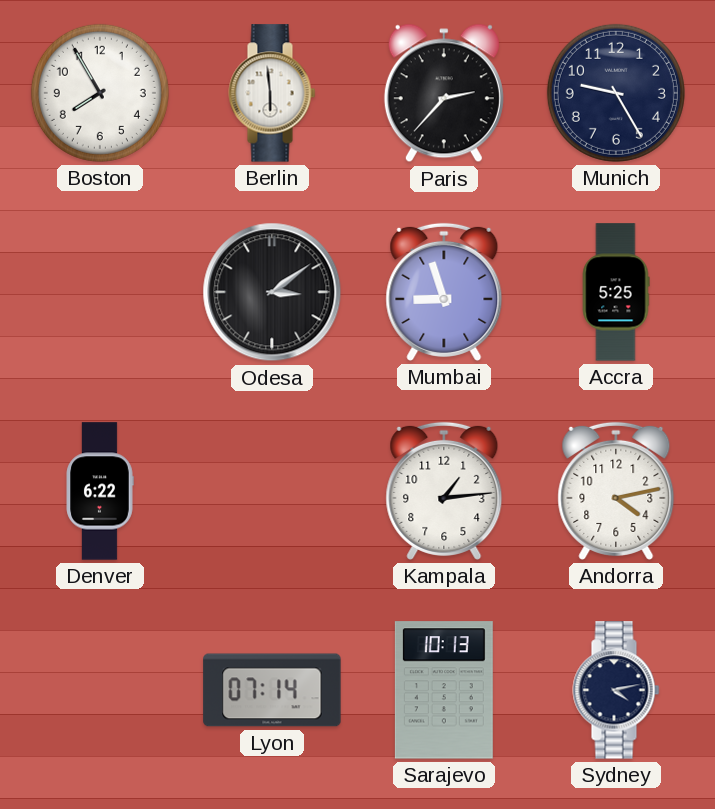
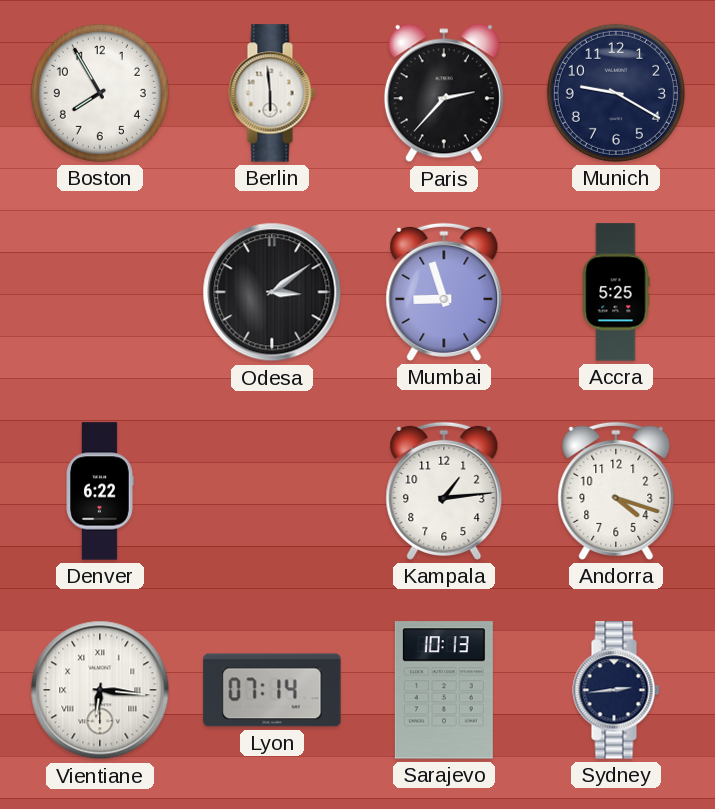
Munich: 9:25 -> 9:20
Andorra: 4:13 -> 4:18
Vientiane: none -> 6:16
Sydney: 4:13 -> 2:44
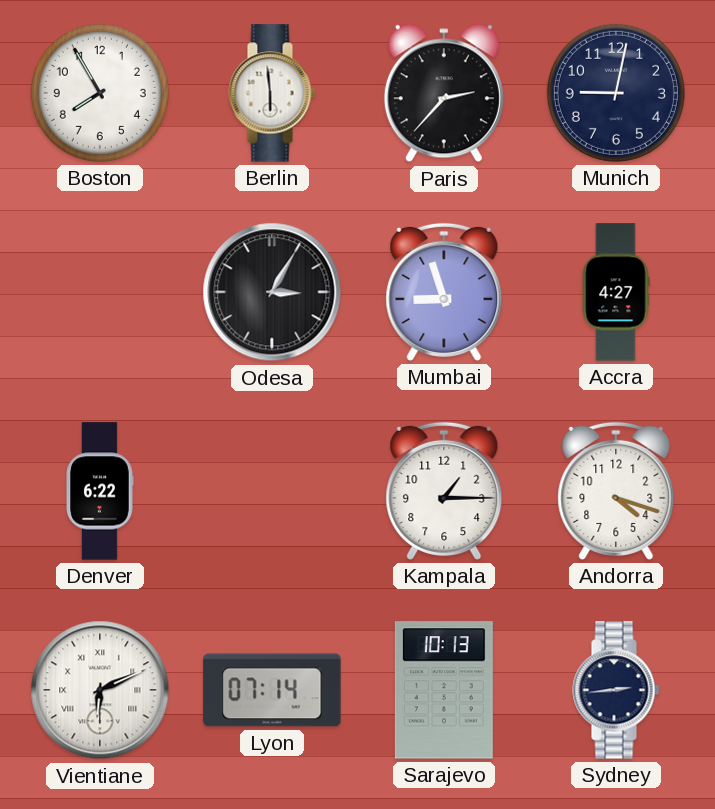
Munich: 9:20 -> 9:02
Odesa: 3:09 -> 3:05
Accra: 5:25 -> 4:27
Kampala: 1:14 -> 1:15
Vientiane: 6:16 -> 6:11
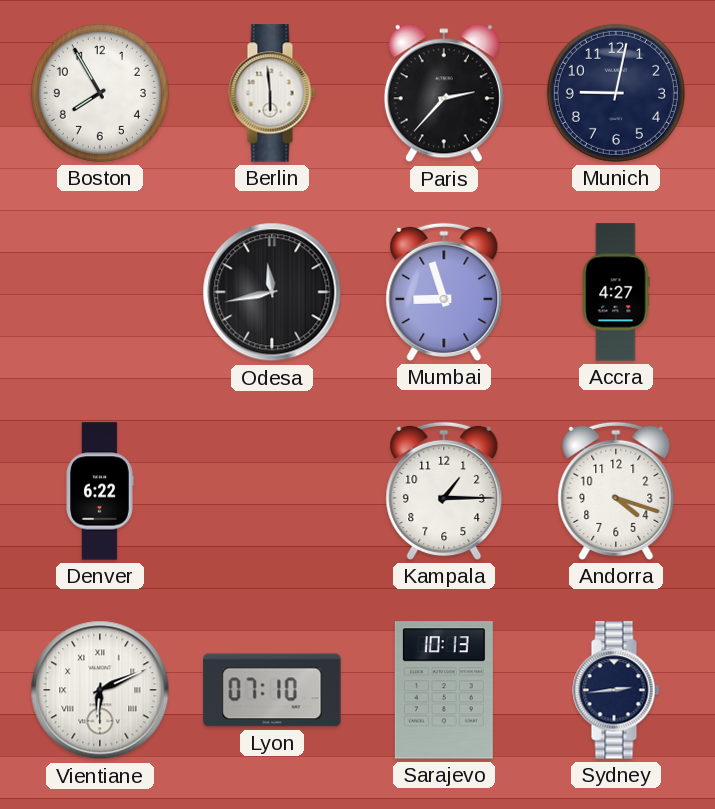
Odesa: 3:05 -> 11:43
Lyon: 07:14 -> 07:10
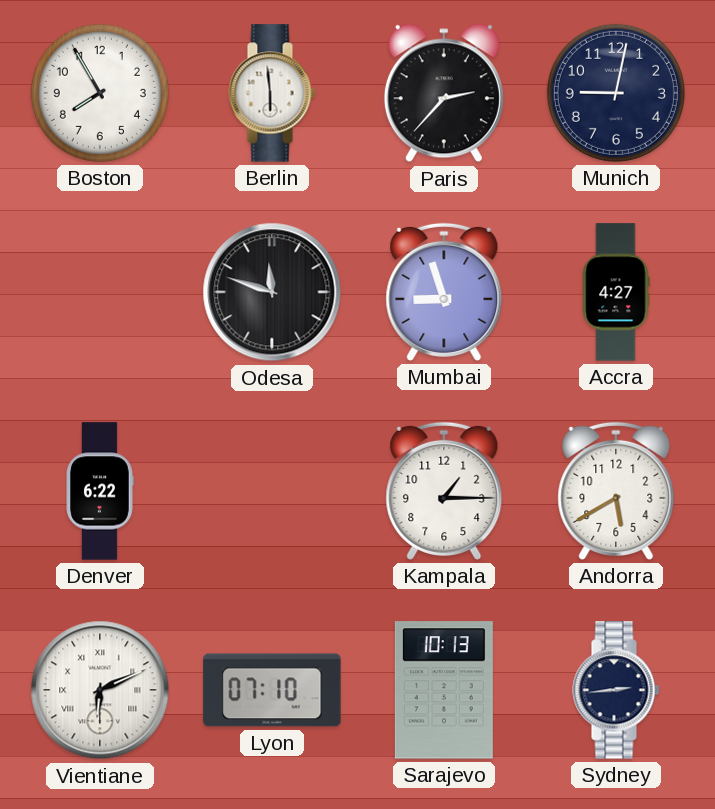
Odesa: 11:43 -> 11:48
Andorra: 4:18 -> 5:40
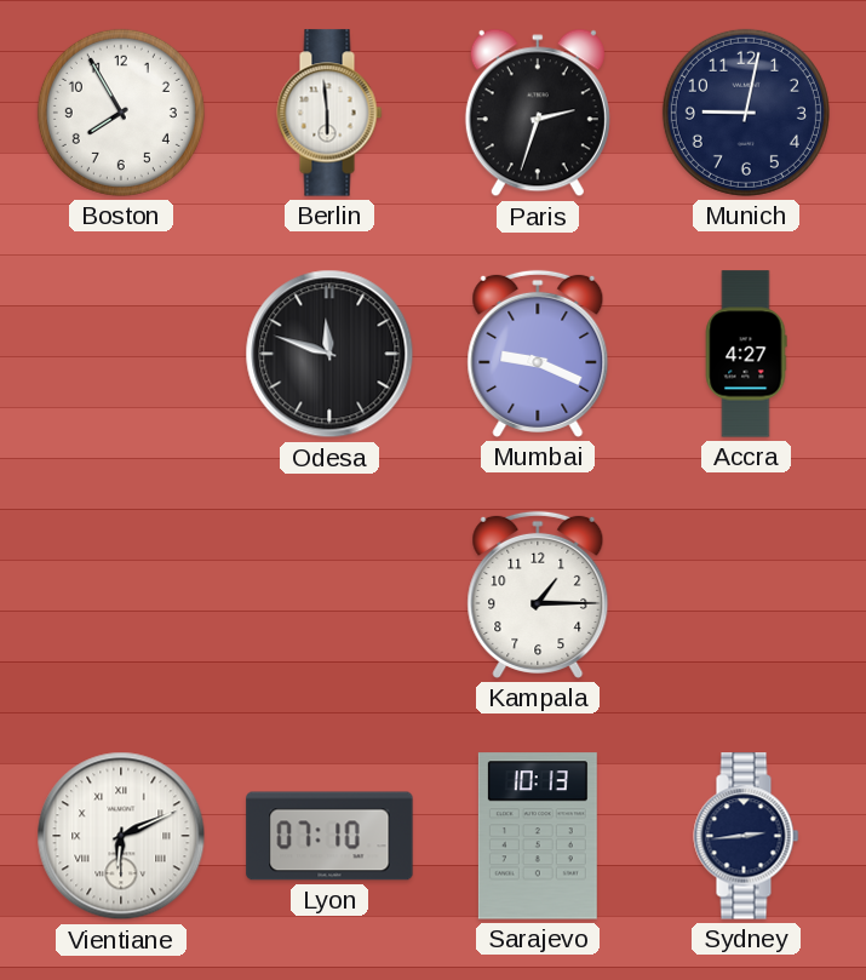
Paris: 2:37 -> 2:33
Mumbai: 8:57 -> 9:19
Denver: 6:22 -> none
Andorra: 5:40 -> none
